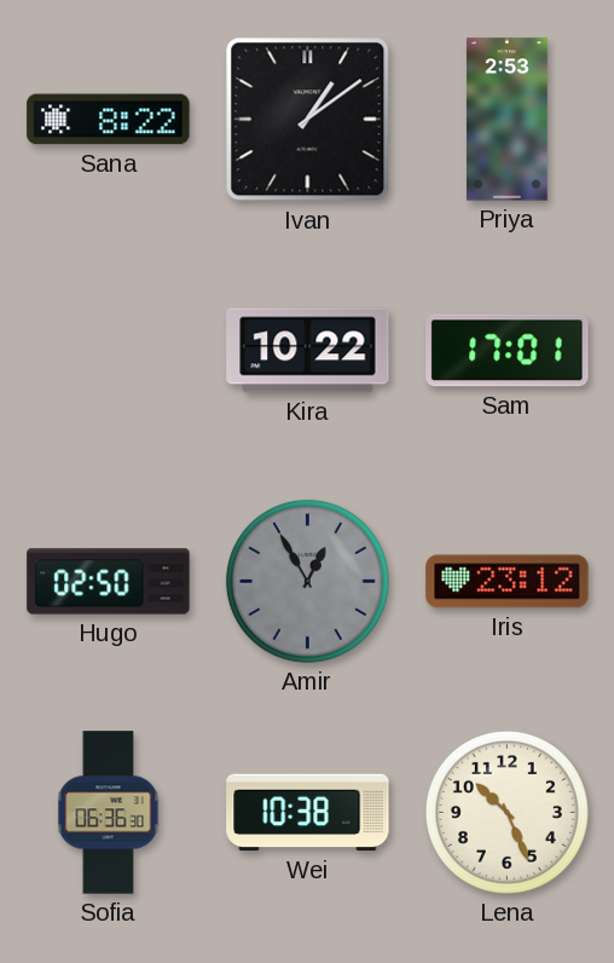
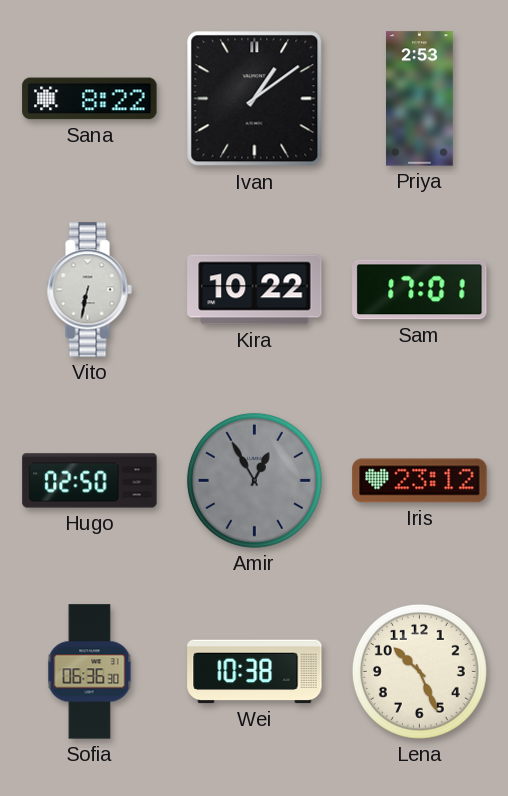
Vito: none -> 6:32
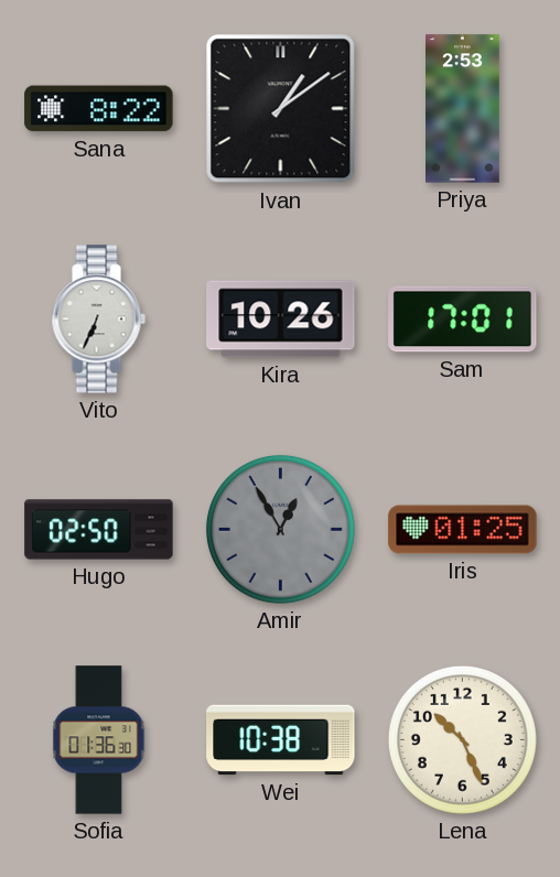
Vito: 6:32 -> 6:34
Kira: 10:22 -> 10:26
Iris: 23:12 -> 01:25
Sofia: 06:36 -> 01:36
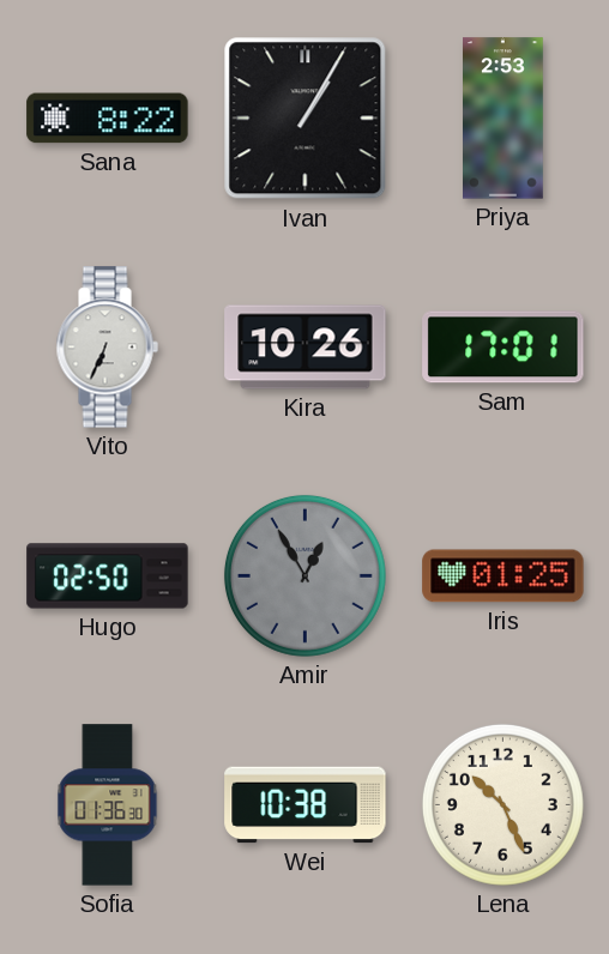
Ivan: 1:09 -> 1:05
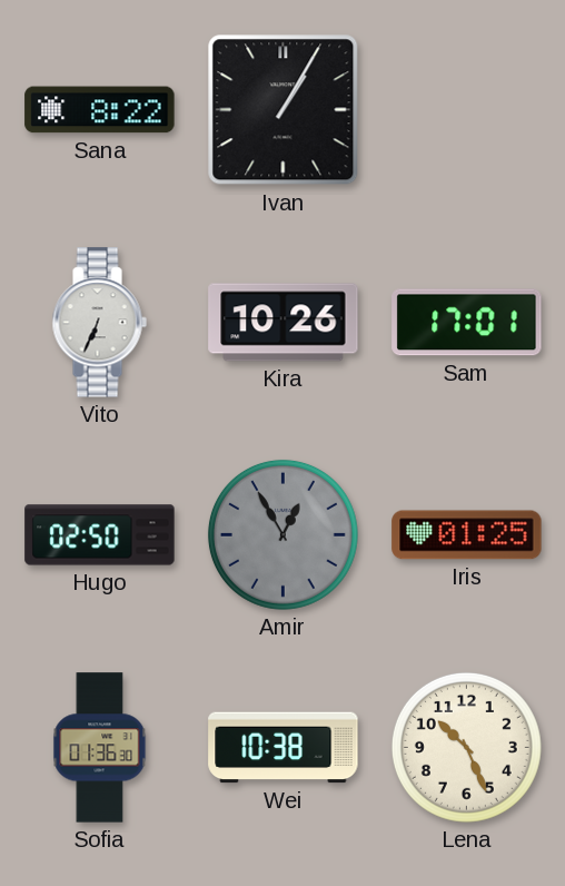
Priya: 2:53 -> none
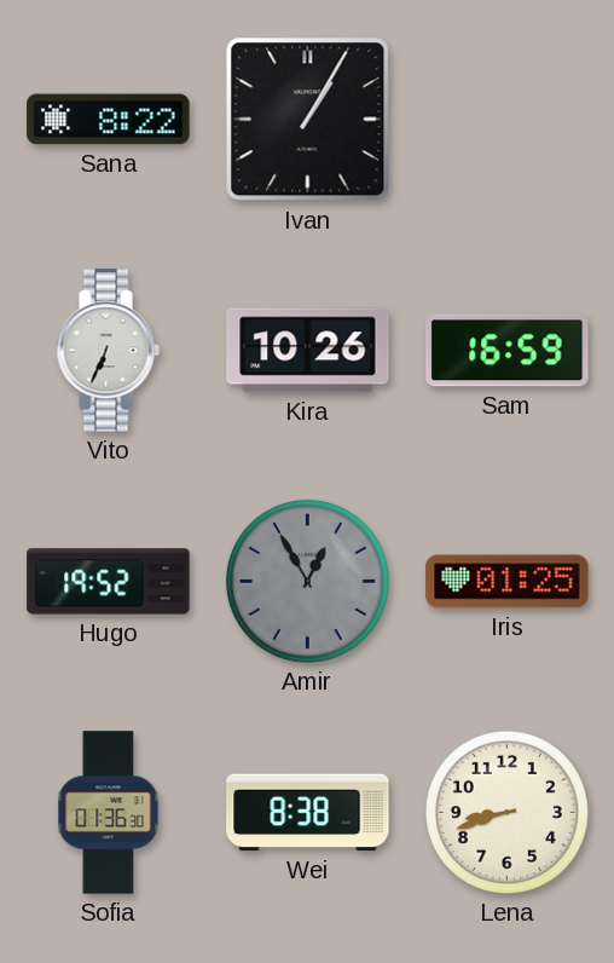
Sam: 17:01 -> 16:59
Hugo: 02:50 -> 19:52
Wei: 10:38 -> 8:38
Lena: 10:26 -> 8:42
